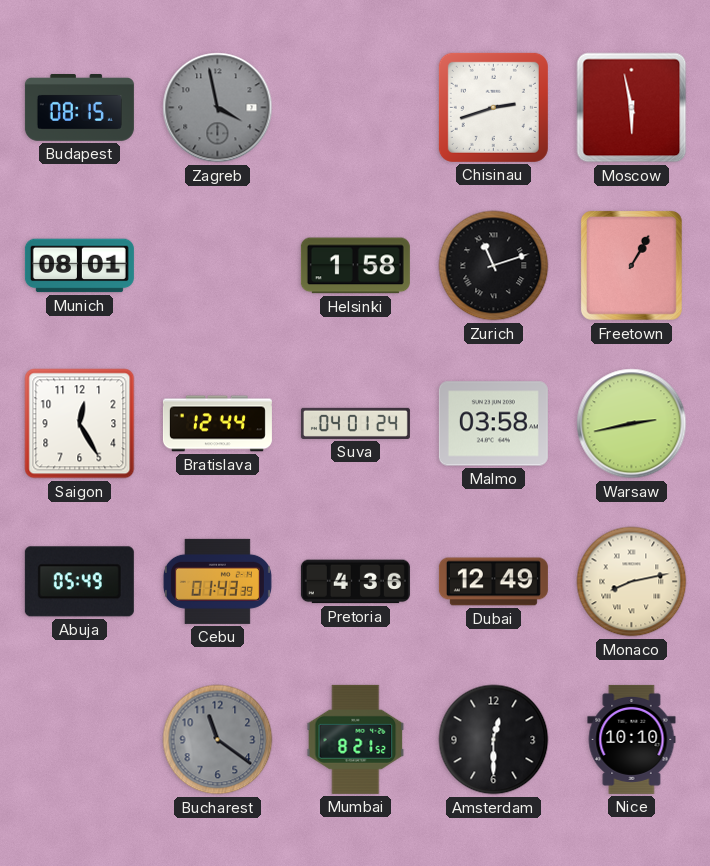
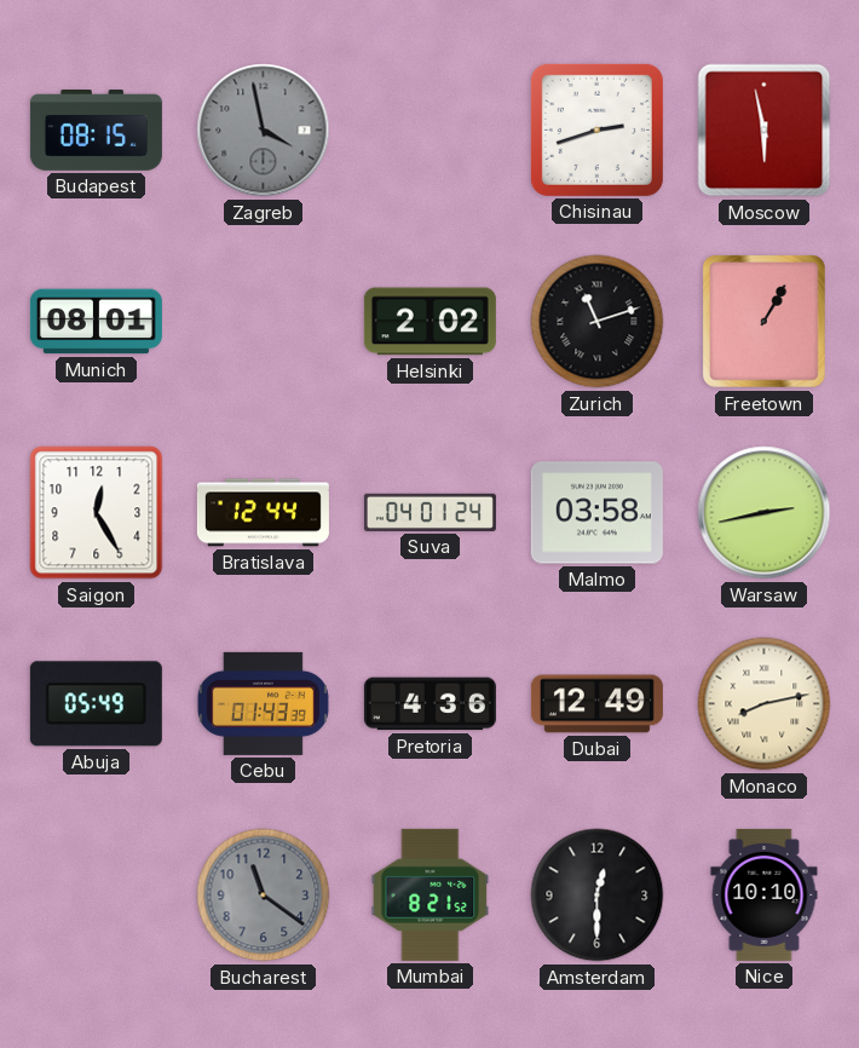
Helsinki: 1:58 -> 2:02
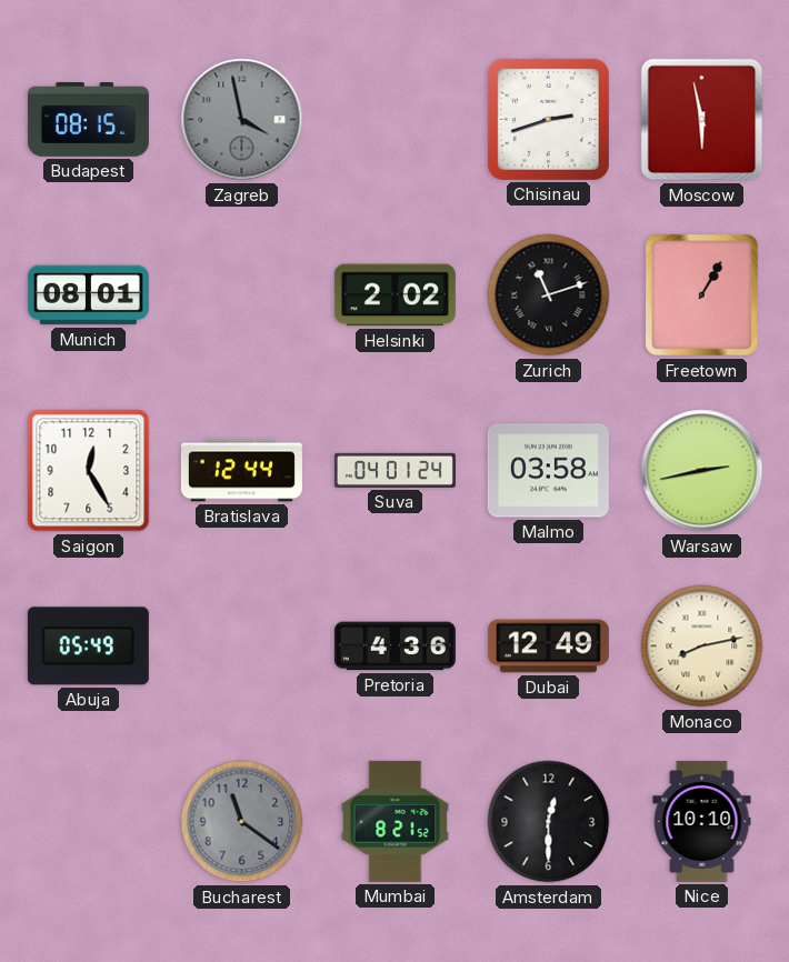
Cebu: 01:43 -> none
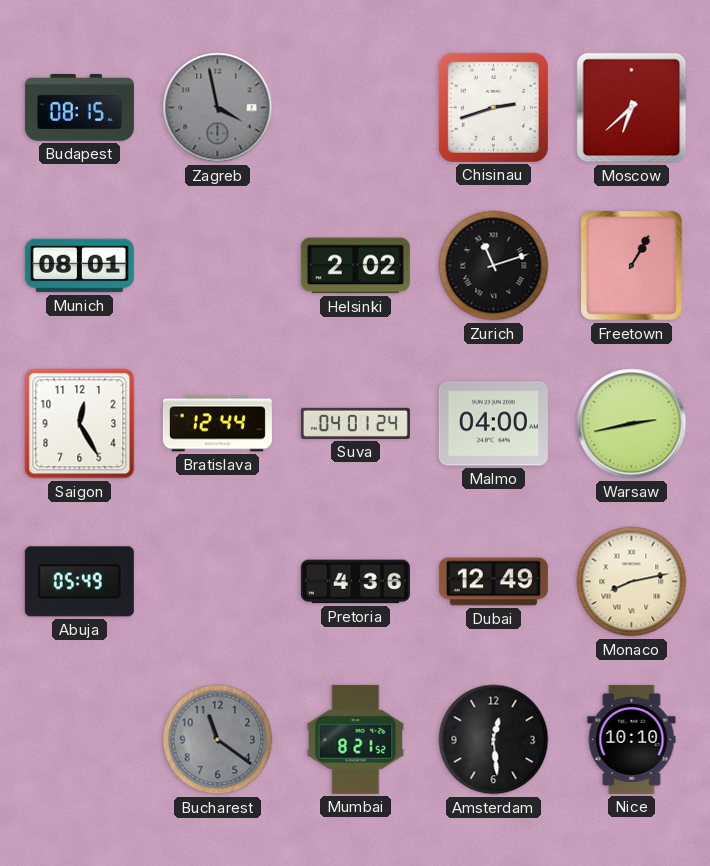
Moscow: 5:58 -> 6:38
Malmo: 03:58 -> 04:00
Amsterdam: 12:30 -> 12:29
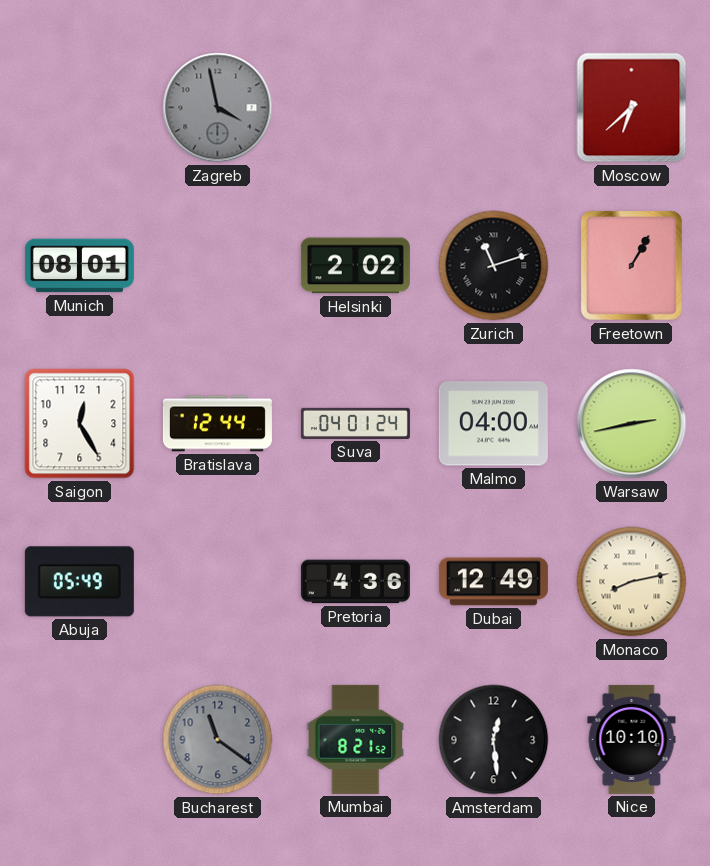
Budapest: 08:15 -> none
Chisinau: 2:42 -> none
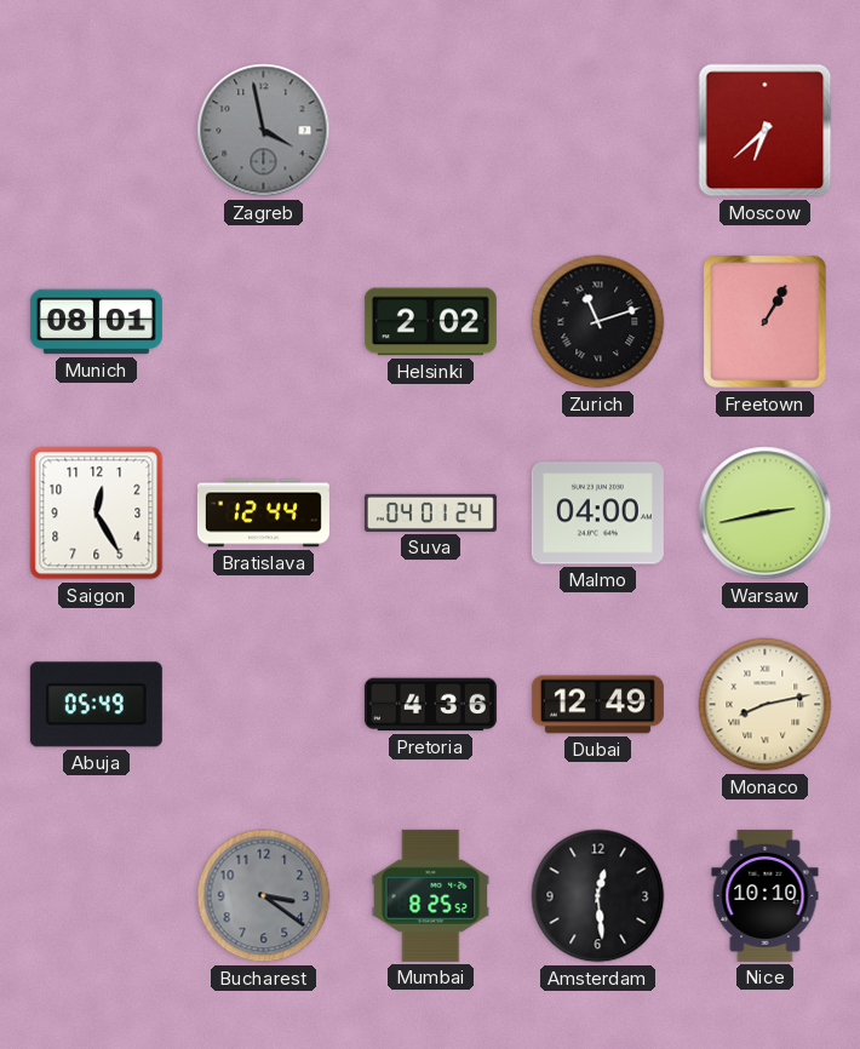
Bucharest: 11:21 -> 3:21
Mumbai: 8:21 -> 8:25
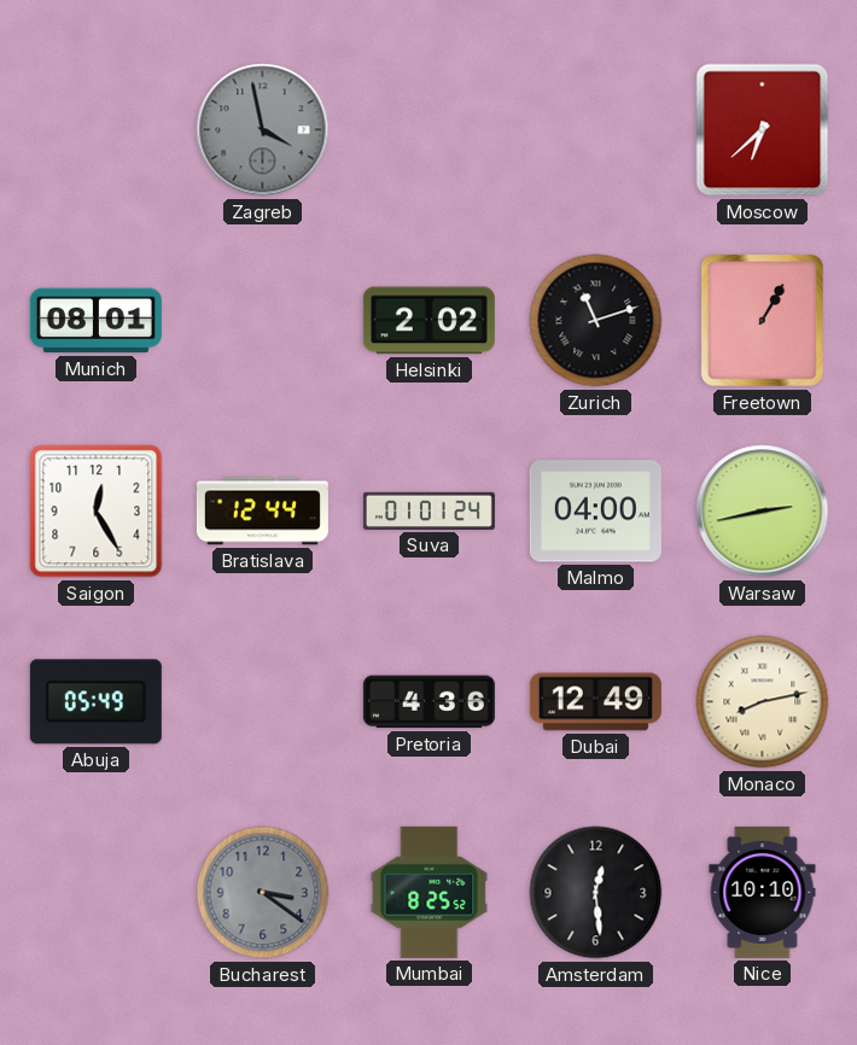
Suva: 04:01 -> 01:01
